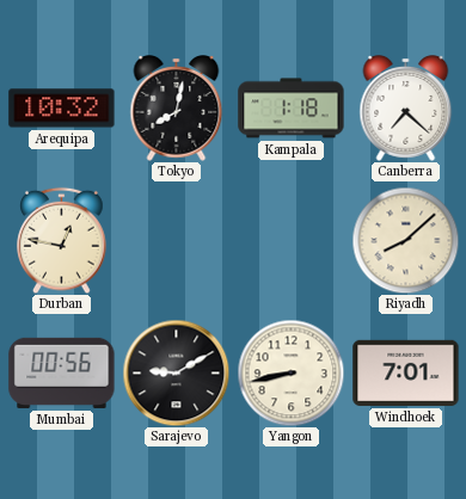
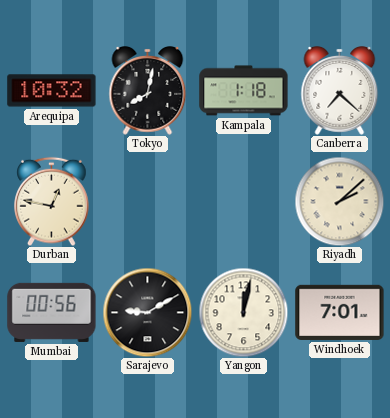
Riyadh: 8:08 -> 2:08
Yangon: 8:43 -> 12:02
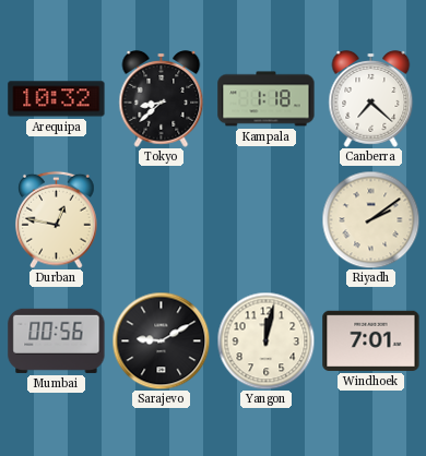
Tokyo: 8:02 -> 8:38
Riyadh: 2:08 -> 2:09
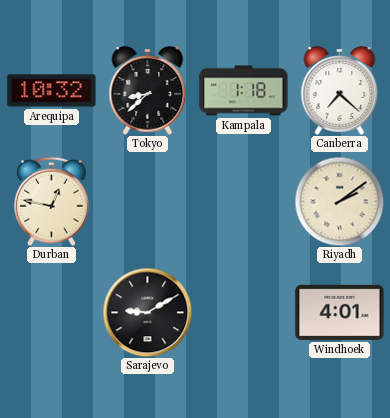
Mumbai: 00:56 -> none
Yangon: 12:02 -> none
Windhoek: 7:01 -> 4:01
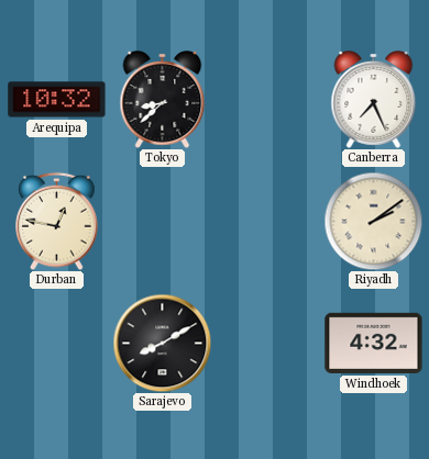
Kampala: 1:18 -> none
Canberra: 7:22 -> 7:26
Sarajevo: 9:10 -> 8:10
Windhoek: 4:01 -> 4:32
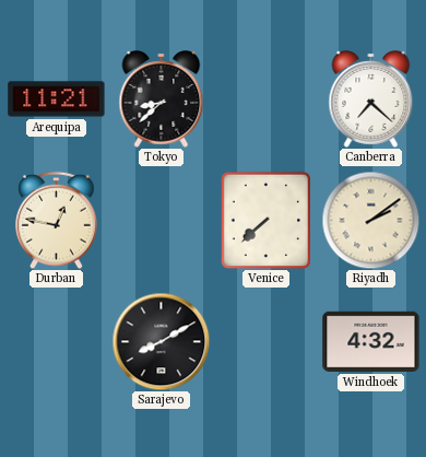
Arequipa: 10:32 -> 11:21
Canberra: 7:26 -> 7:22
Venice: none -> 7:38
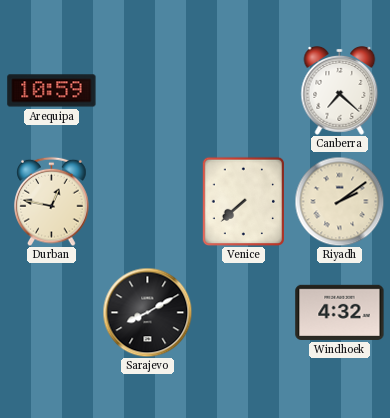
Arequipa: 11:21 -> 10:59
Tokyo: 8:38 -> none
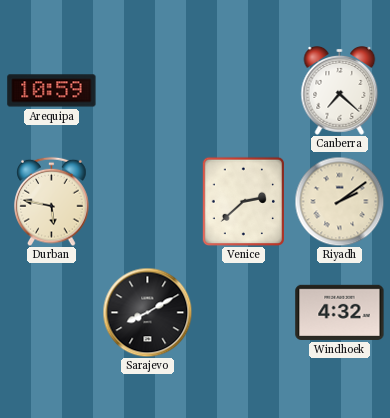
Durban: 12:47 -> 5:47
Venice: 7:38 -> 2:38
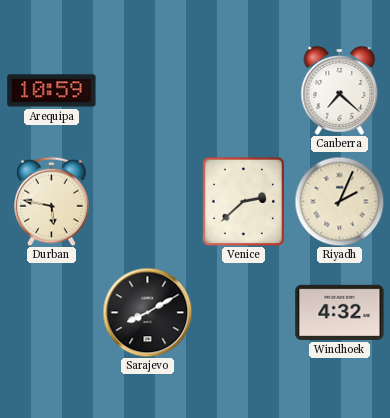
Riyadh: 2:09 -> 2:04
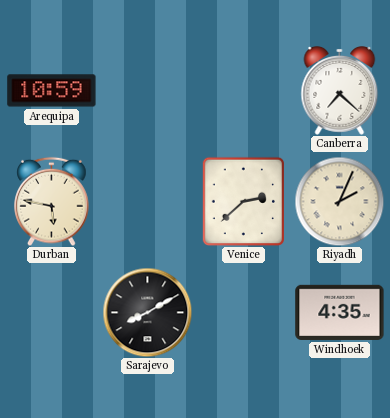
Windhoek: 4:32 -> 4:35
